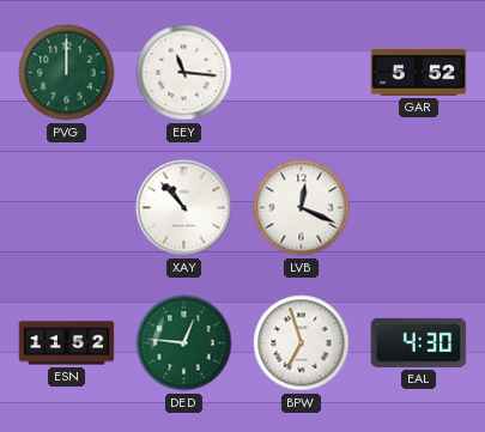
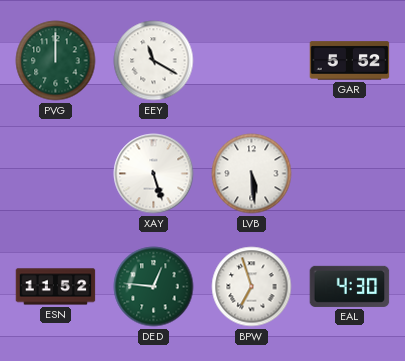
EEY: 11:16 -> 11:20
XAY: 10:53 -> 5:27
LVB: 12:19 -> 5:29
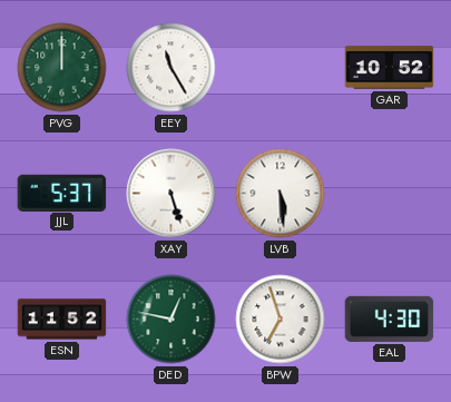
EEY: 11:20 -> 11:25
GAR: 5:52 -> 10:52
JJL: none -> 5:37
DED: 12:46 -> 12:47
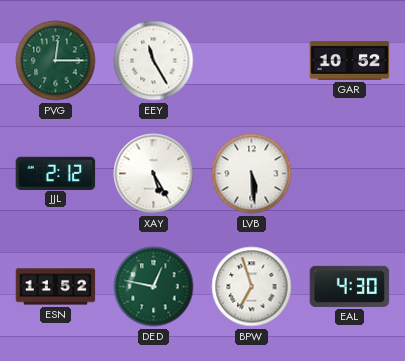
PVG: 12:00 -> 12:15
JJL: 5:37 -> 2:12
XAY: 5:27 -> 5:25
